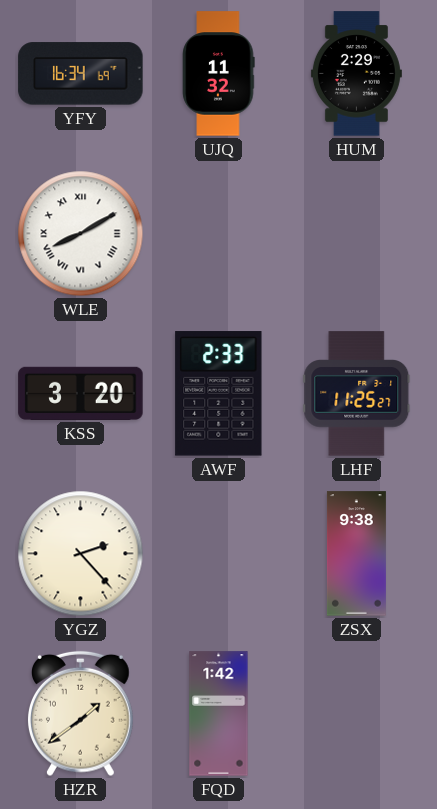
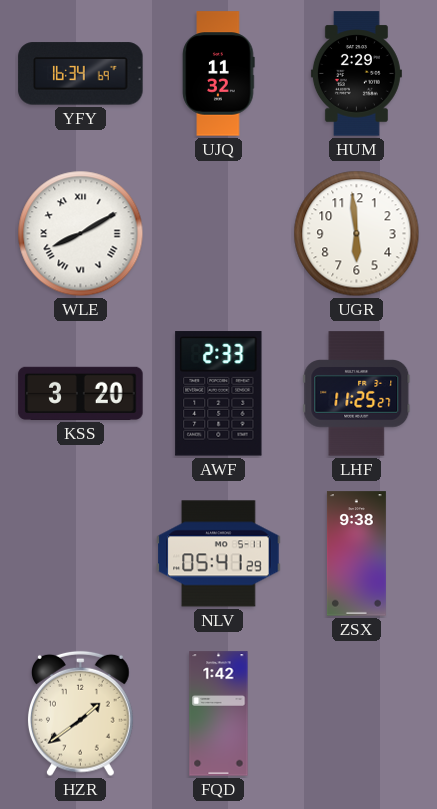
UGR: none -> 5:59
YGZ: 2:23 -> none
NLV: none -> 05:41
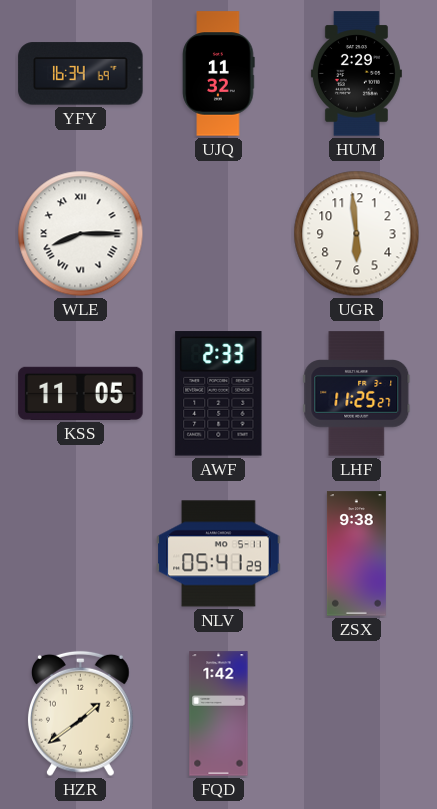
WLE: 8:10 -> 8:15
KSS: 3:20 -> 11:05
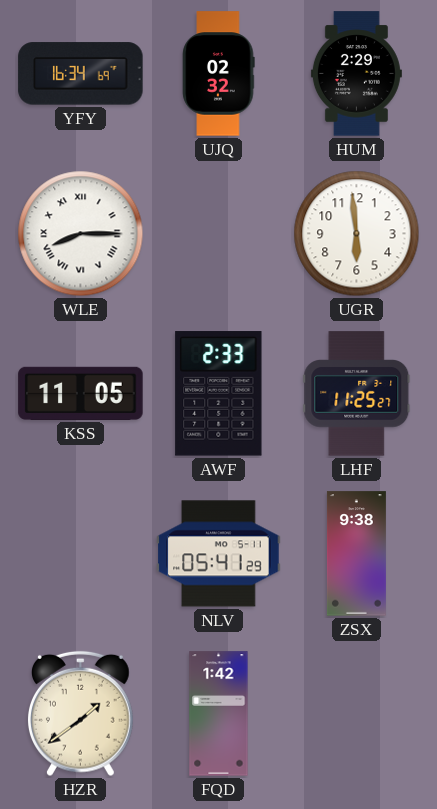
UJQ: 11:32 -> 02:32
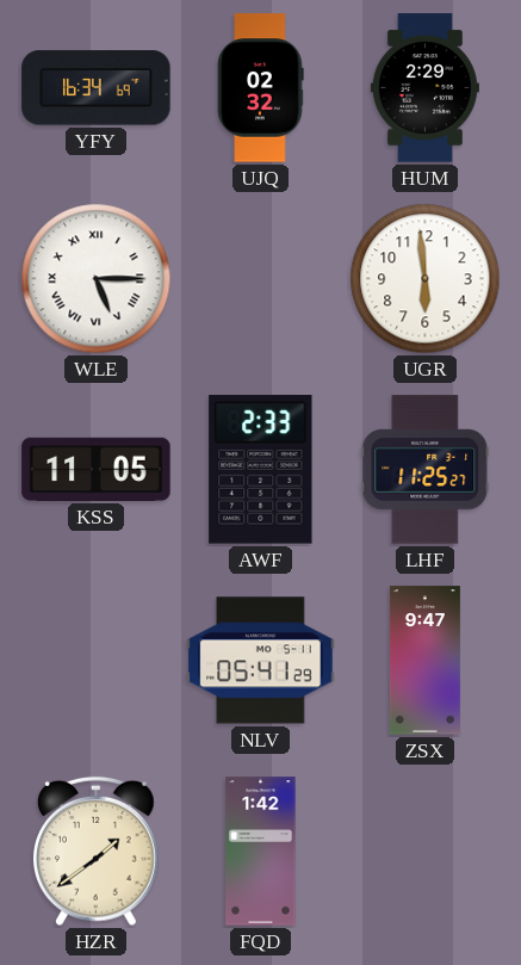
WLE: 8:15 -> 5:15
ZSX: 9:38 -> 9:47
